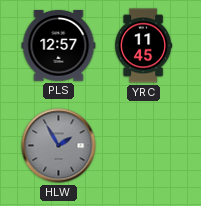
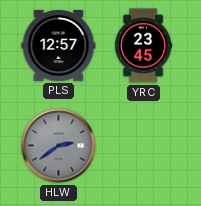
YRC: 11:45 -> 23:45
HLW: 1:55 -> 2:39
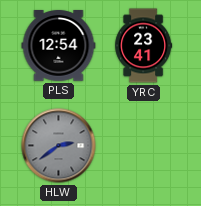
PLS: 12:57 -> 12:54
YRC: 23:45 -> 23:41
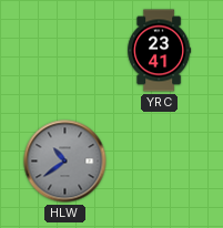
PLS: 12:54 -> none
HLW: 2:39 -> 10:39
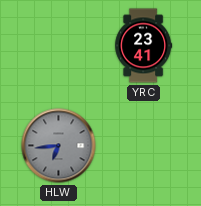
HLW: 10:39 -> 6:44
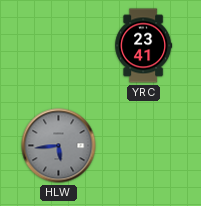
HLW: 6:44 -> 5:44
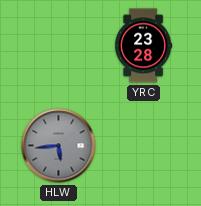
YRC: 23:41 -> 23:28
